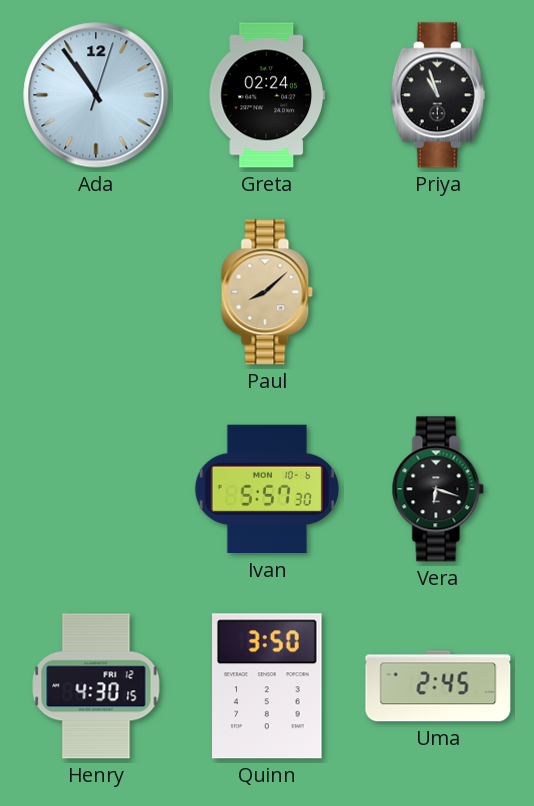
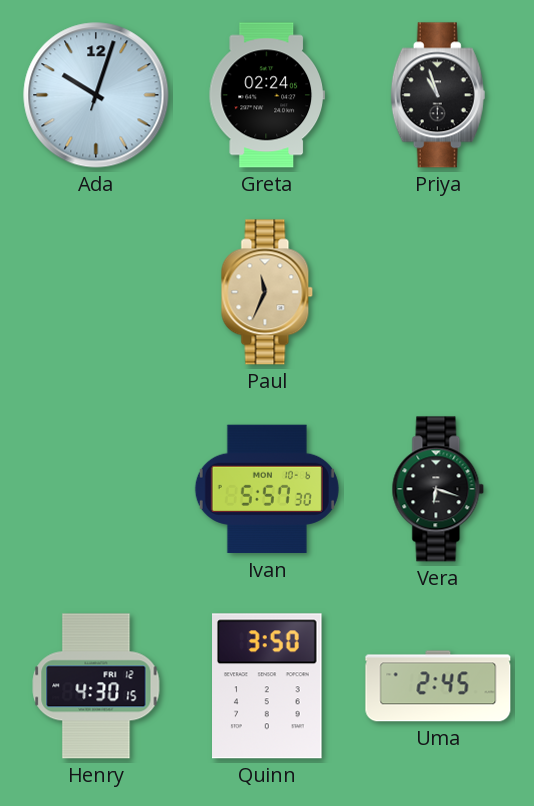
Ada: 10:54 -> 10:03
Paul: 8:08 -> 11:34
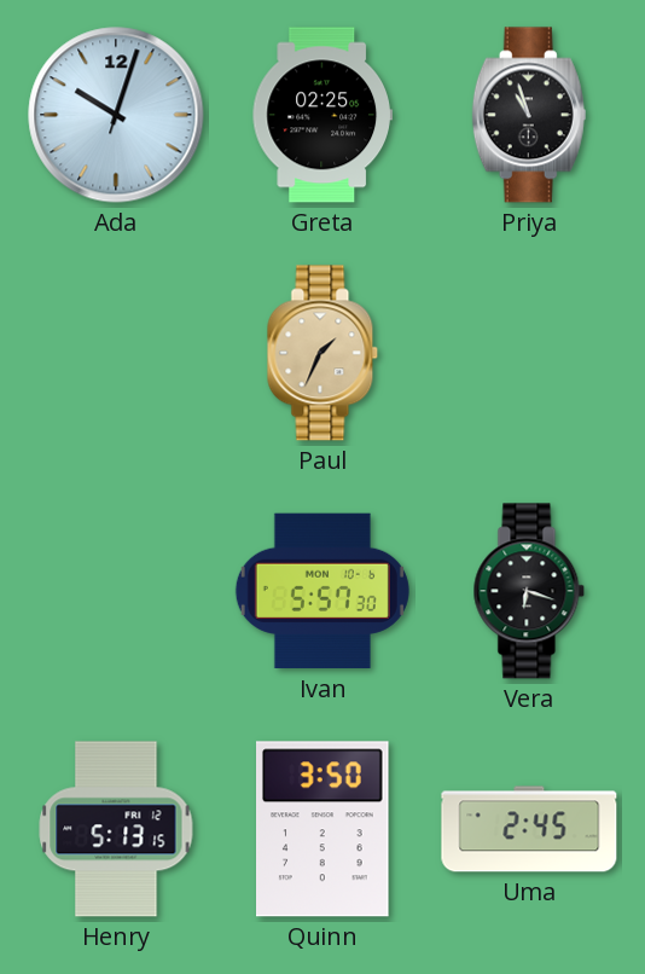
Greta: 02:24 -> 02:25
Paul: 11:34 -> 1:34
Henry: 4:30 -> 5:13
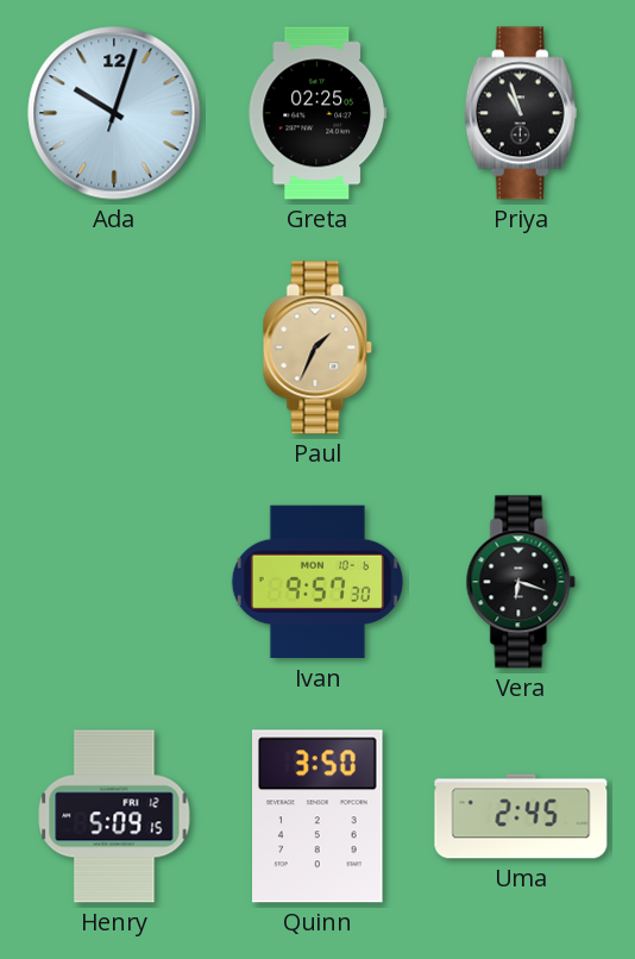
Ivan: 5:57 -> 9:57
Henry: 5:13 -> 5:09
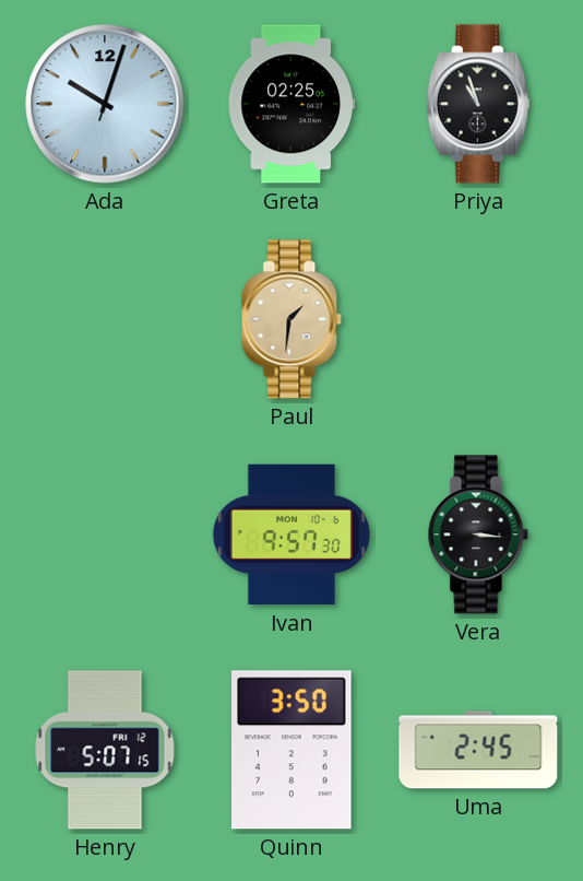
Paul: 1:34 -> 1:31
Vera: 6:18 -> 3:16
Henry: 5:09 -> 5:07
